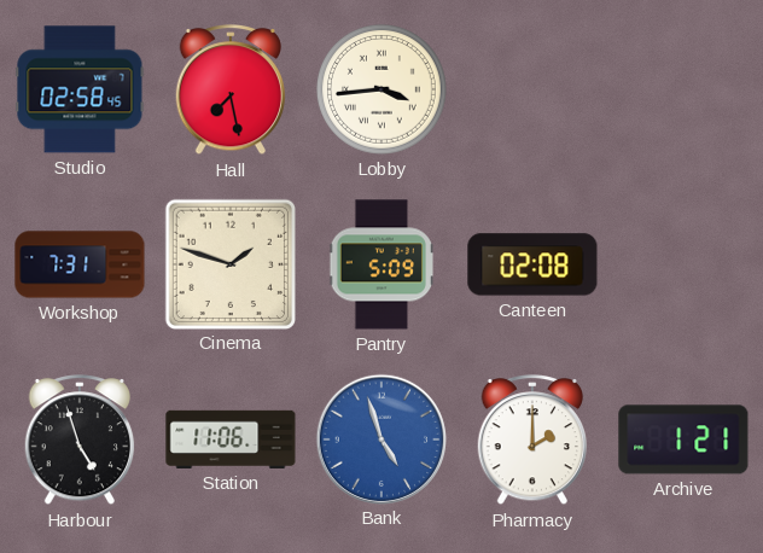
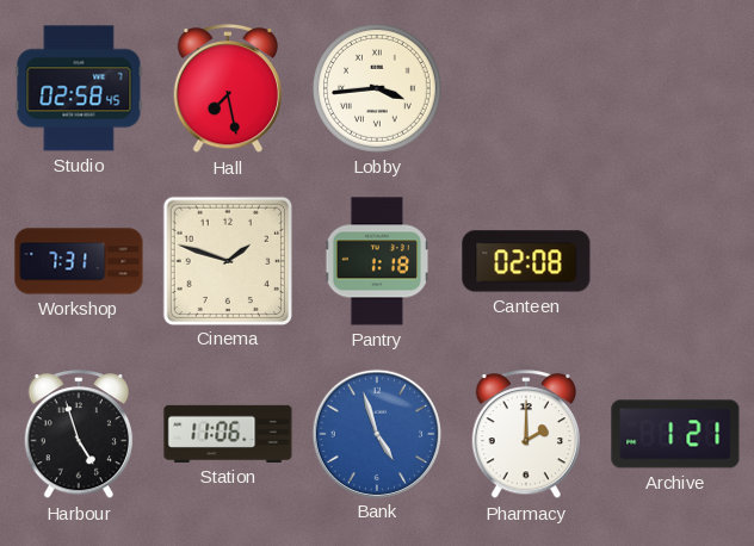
Pantry: 5:09 -> 1:18
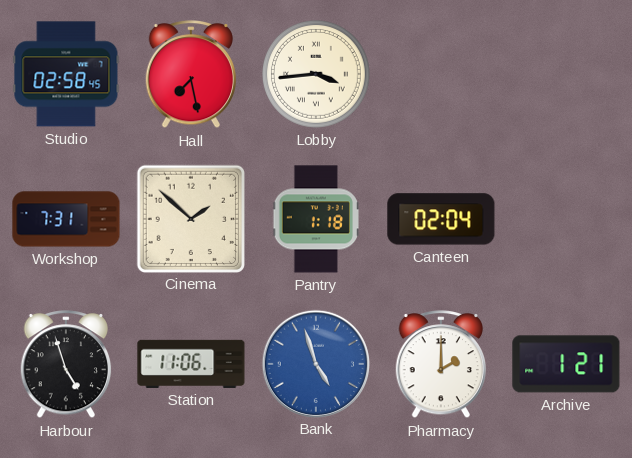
Cinema: 1:48 -> 1:52
Canteen: 02:08 -> 02:04
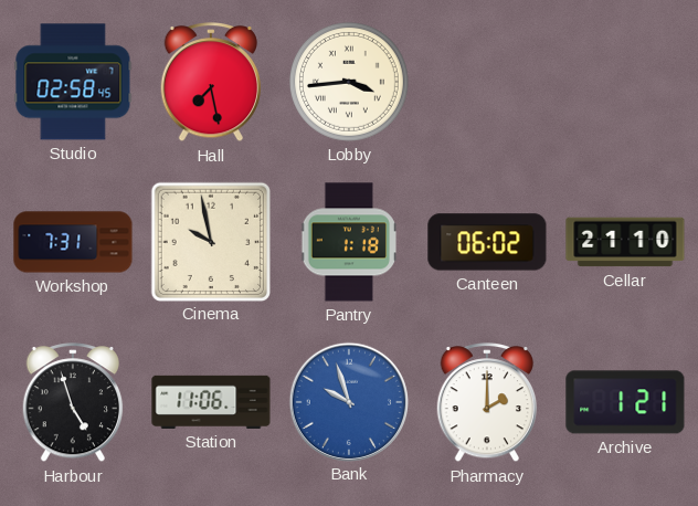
Cinema: 1:52 -> 9:58
Canteen: 02:04 -> 06:02
Cellar: none -> 21:10
Bank: 4:57 -> 9:57
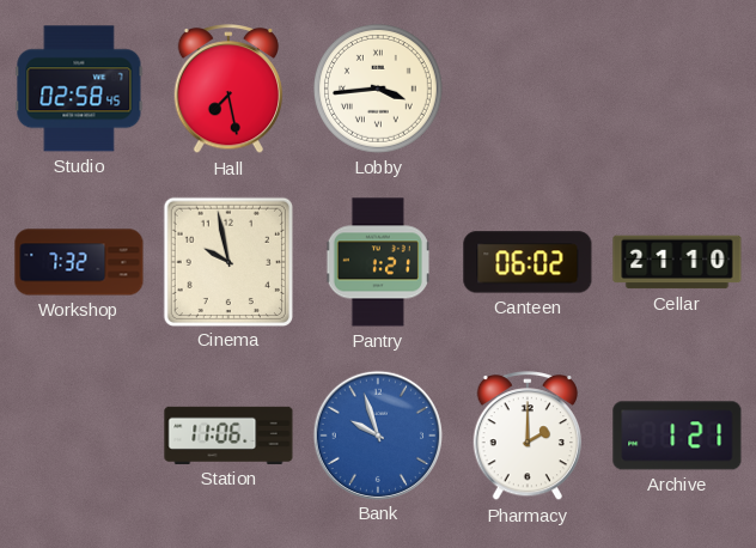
Workshop: 7:31 -> 7:32
Pantry: 1:18 -> 1:21
Harbour: 4:57 -> none
